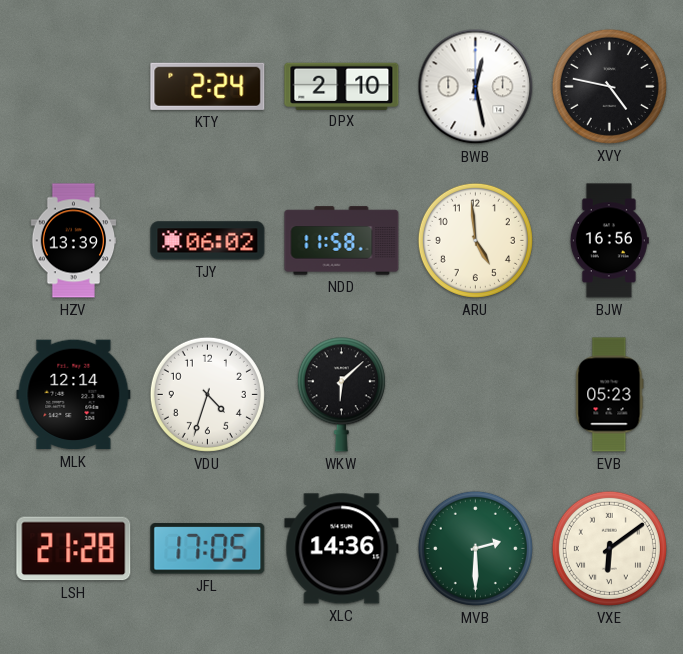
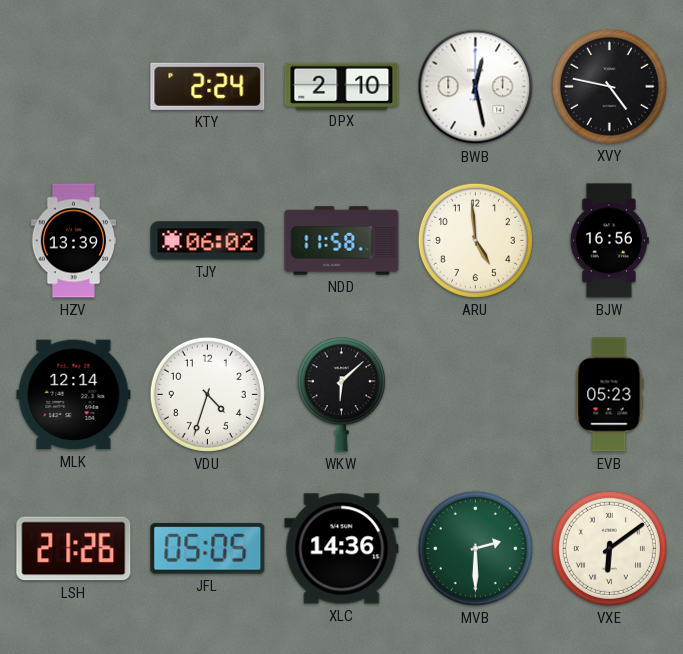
LSH: 21:28 -> 21:26
JFL: 17:05 -> 05:05
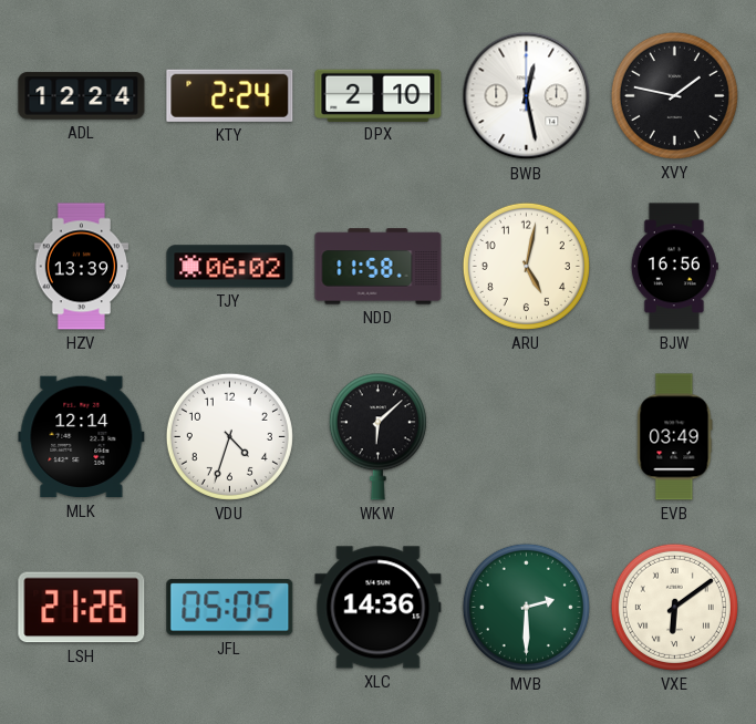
ADL: none -> 12:24
XVY: 4:47 -> 1:47
ARU: 4:59 -> 5:02
EVB: 05:23 -> 03:49
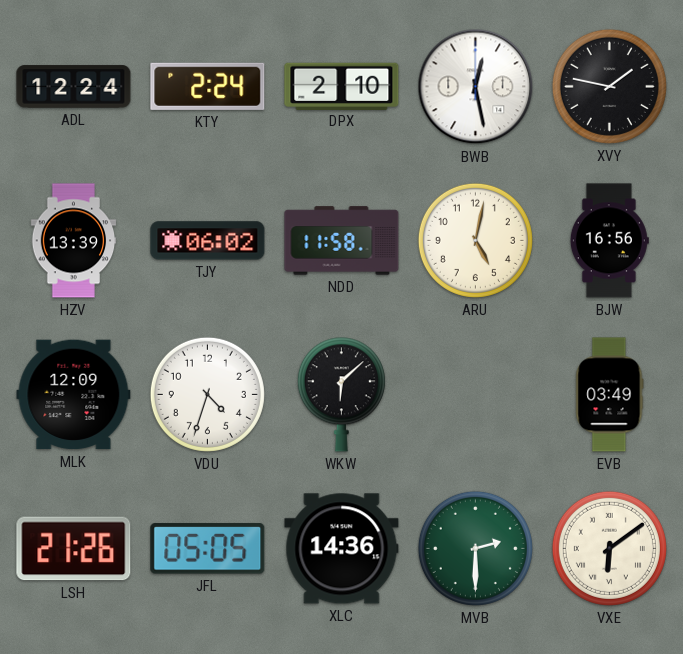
MLK: 12:14 -> 12:09
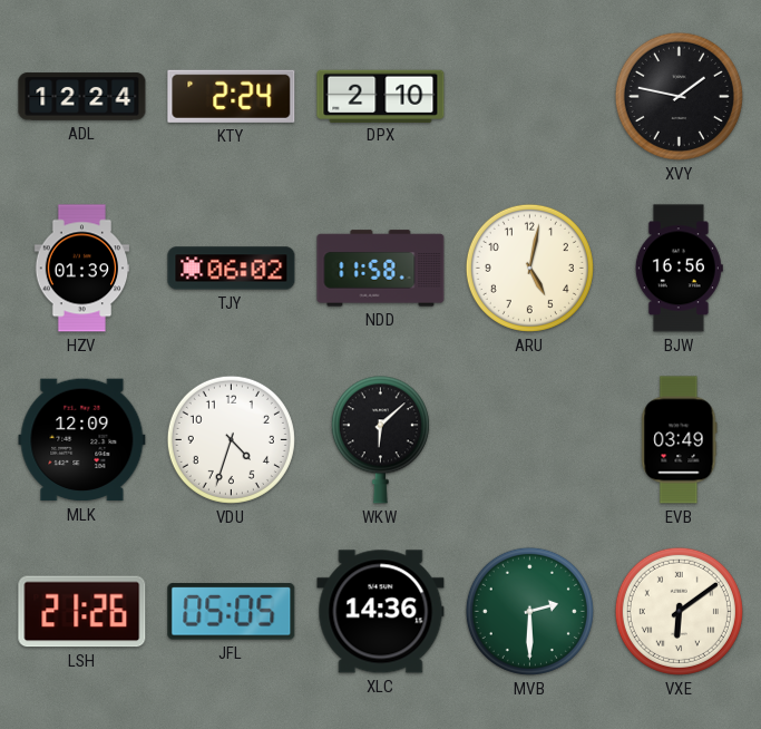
BWB: 12:28 -> none
HZV: 13:39 -> 01:39
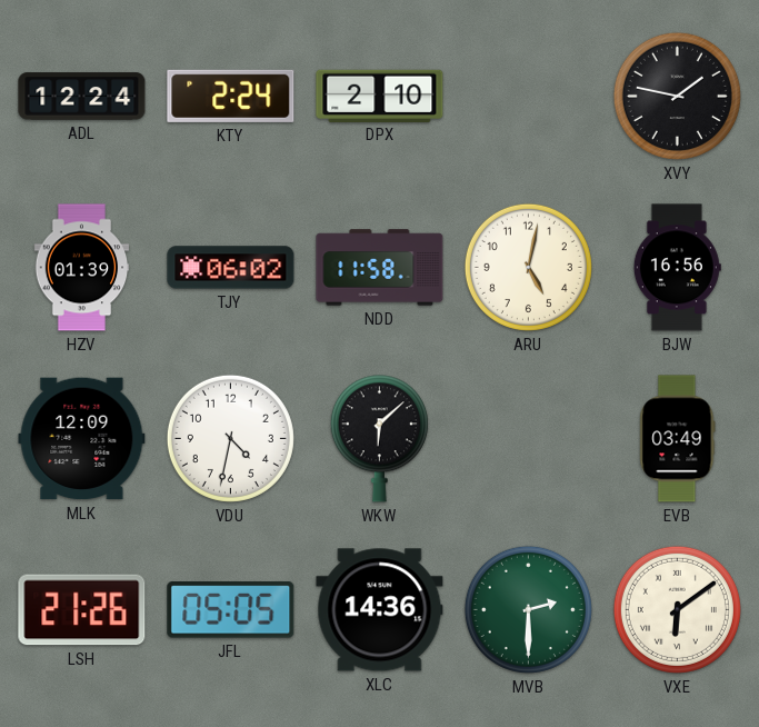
VDU: 4:33 -> 4:32
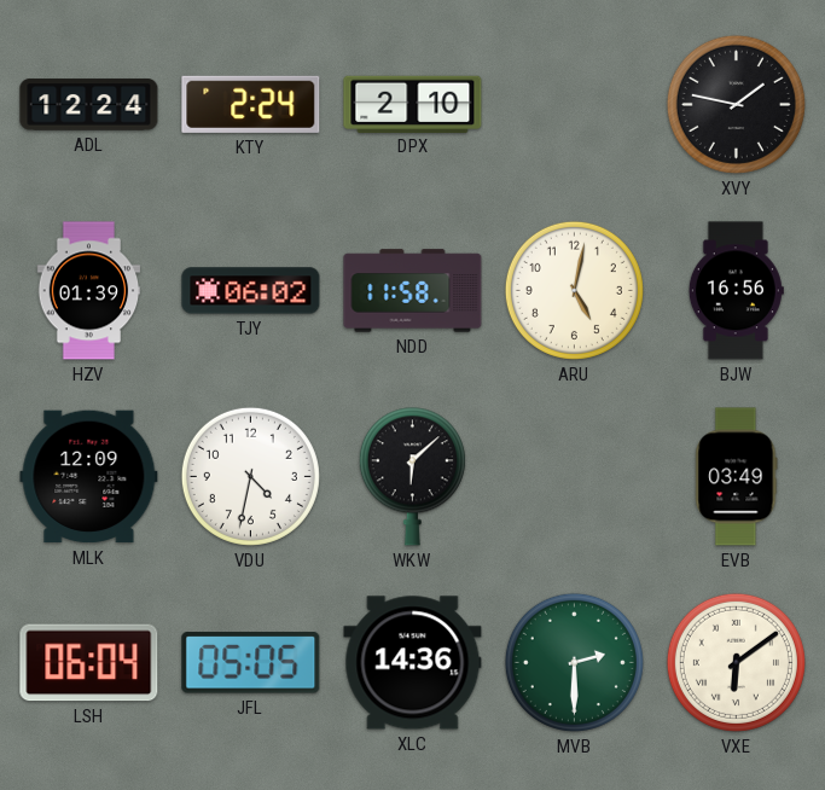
LSH: 21:26 -> 06:04
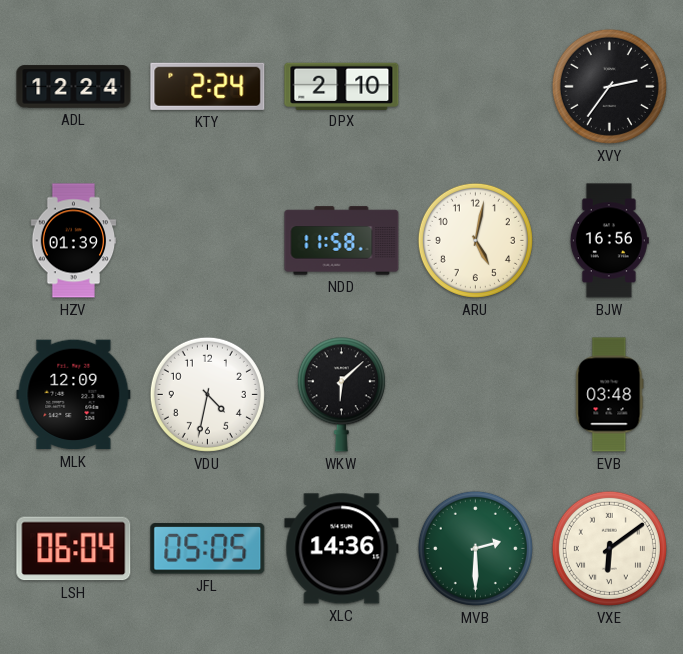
XVY: 1:47 -> 2:36
TJY: 06:02 -> none
EVB: 03:49 -> 03:48
